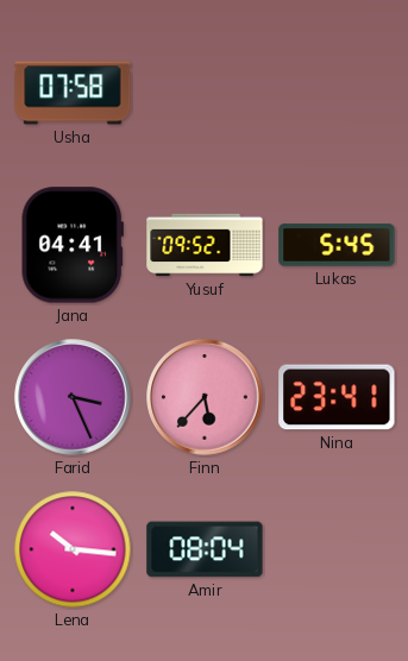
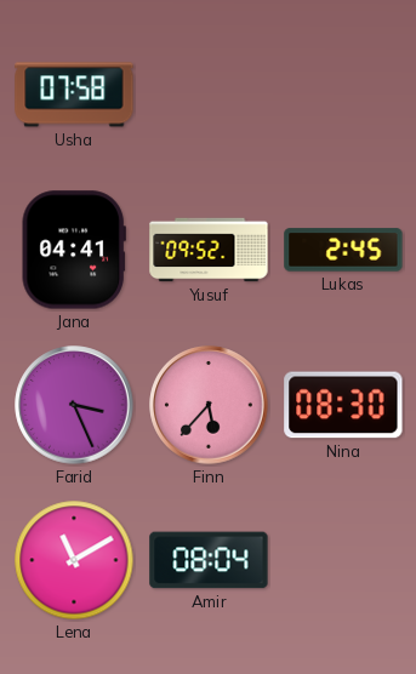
Lukas: 5:45 -> 2:45
Nina: 23:41 -> 08:30
Lena: 10:16 -> 11:10
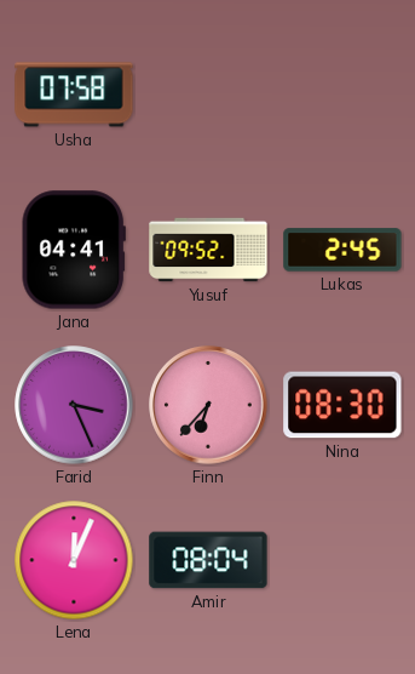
Finn: 5:37 -> 6:37
Lena: 11:10 -> 12:04
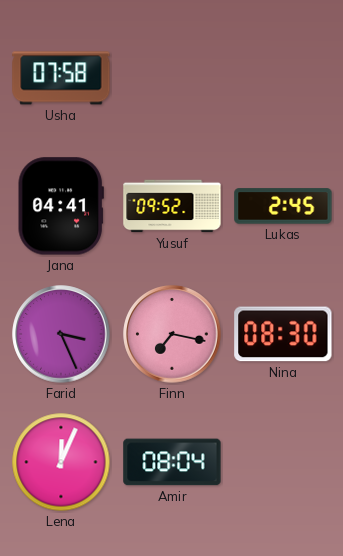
Finn: 6:37 -> 7:17
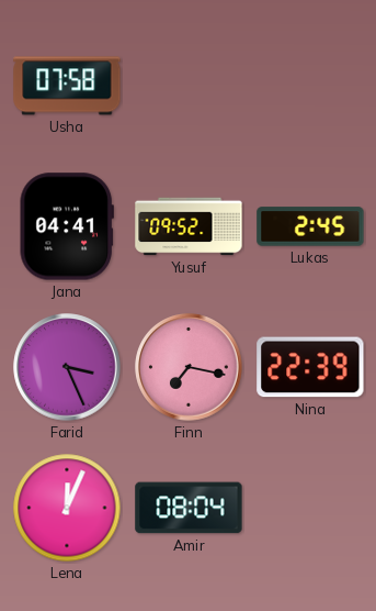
Nina: 08:30 -> 22:39
